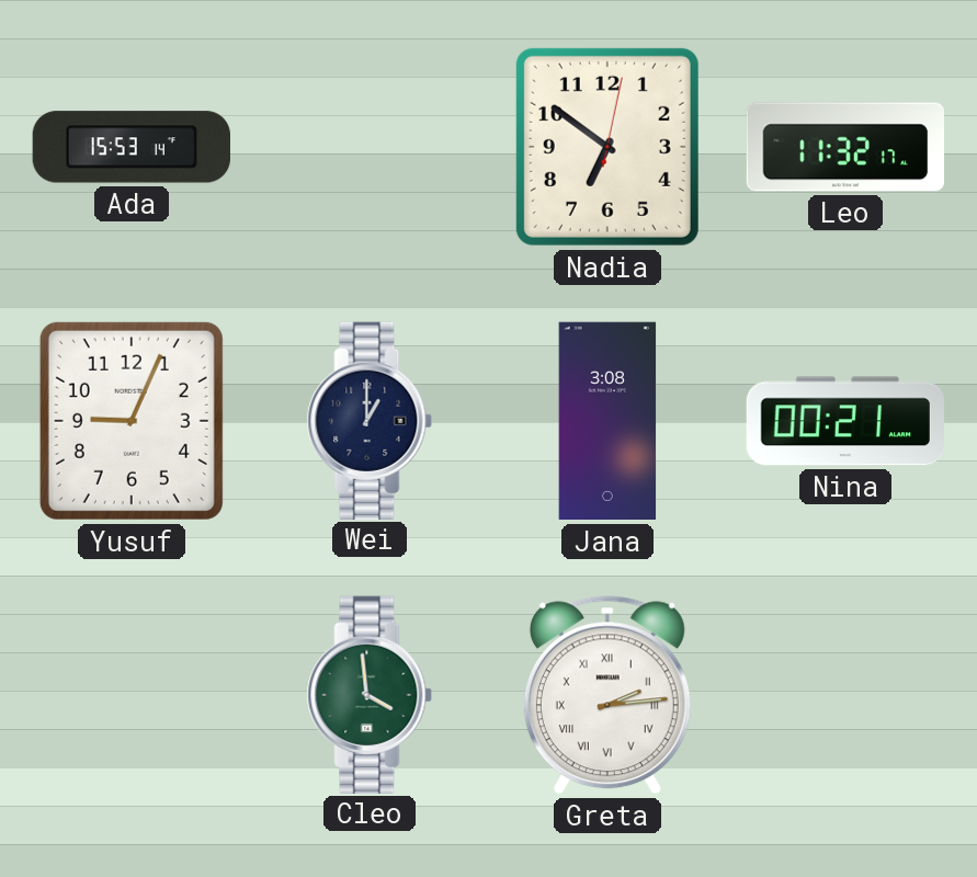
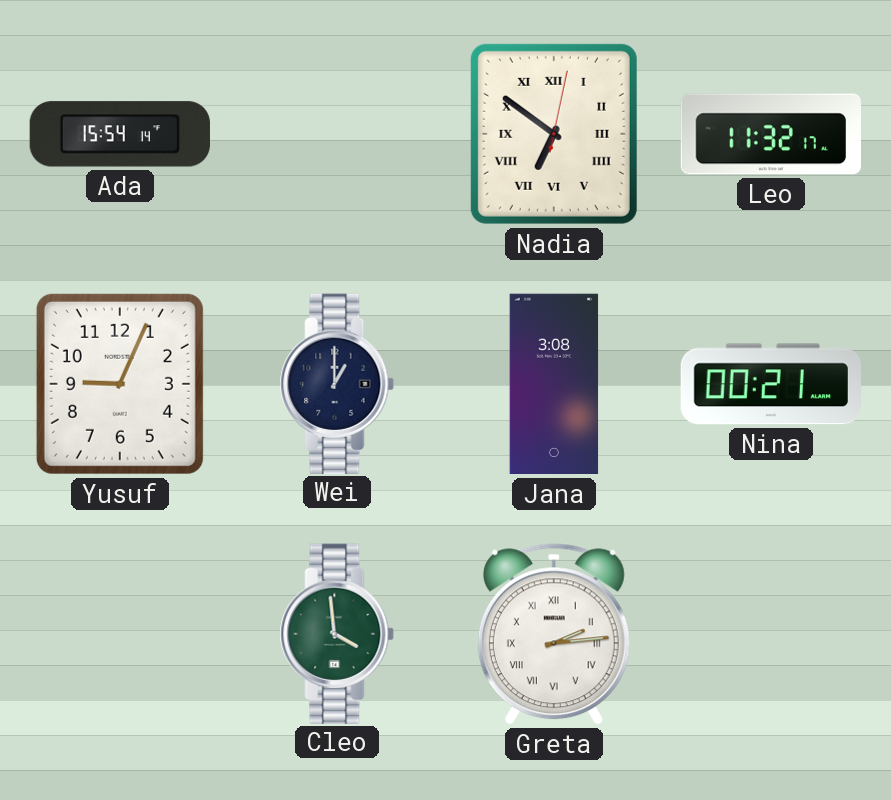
Ada: 15:53 -> 15:54
Nadia numerals: Arabic -> Roman
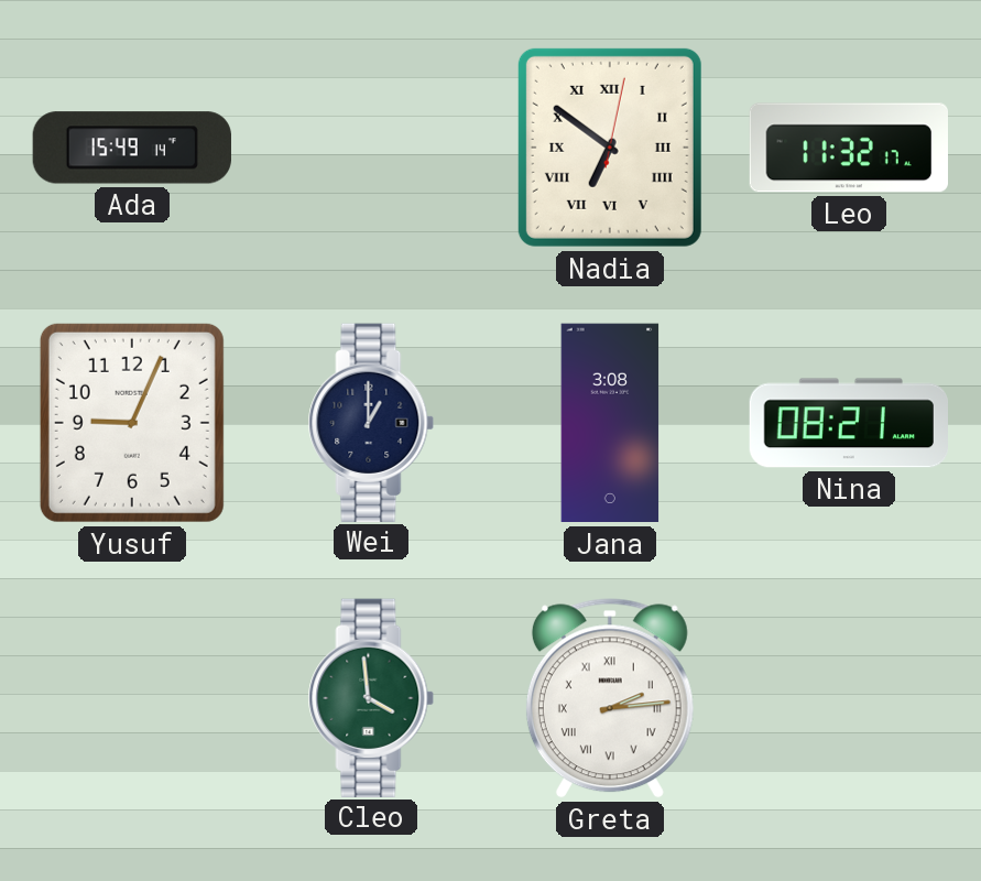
Ada: 15:54 -> 15:49
Nina: 00:21 -> 08:21
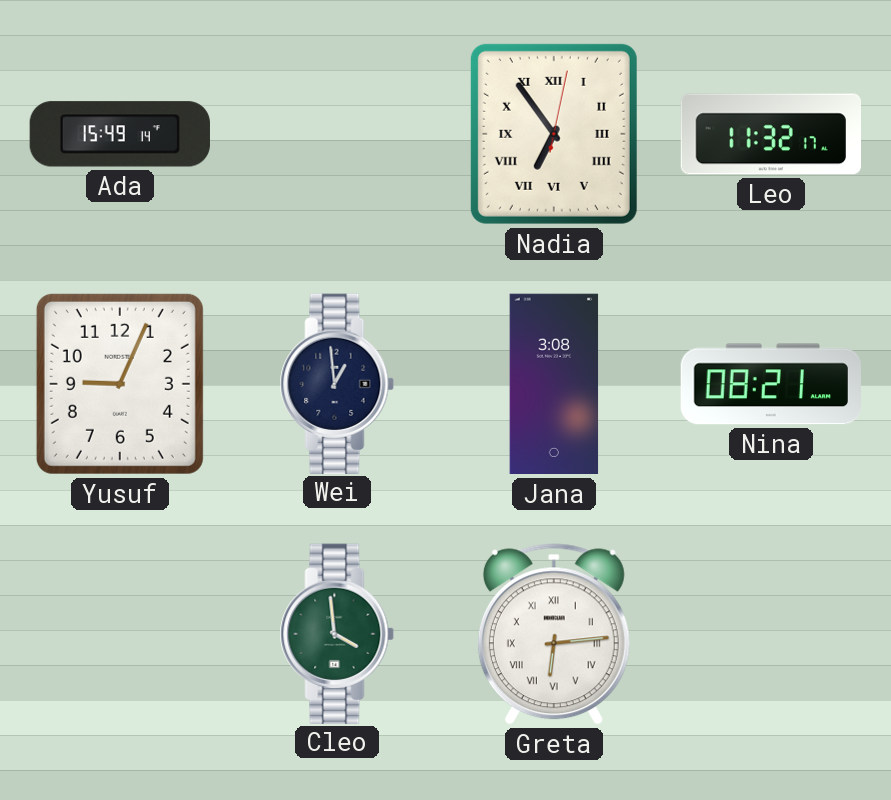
Nadia: 6:51 -> 6:54
Wei: 1:00 -> 12:59
Greta: 2:14 -> 6:14
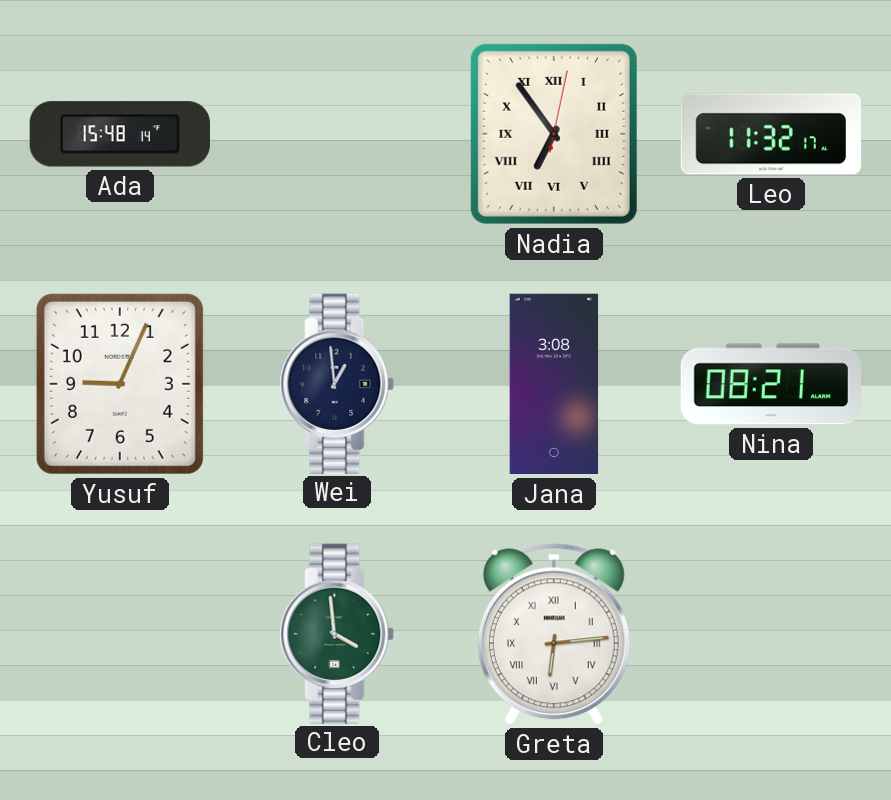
Ada: 15:49 -> 15:48
